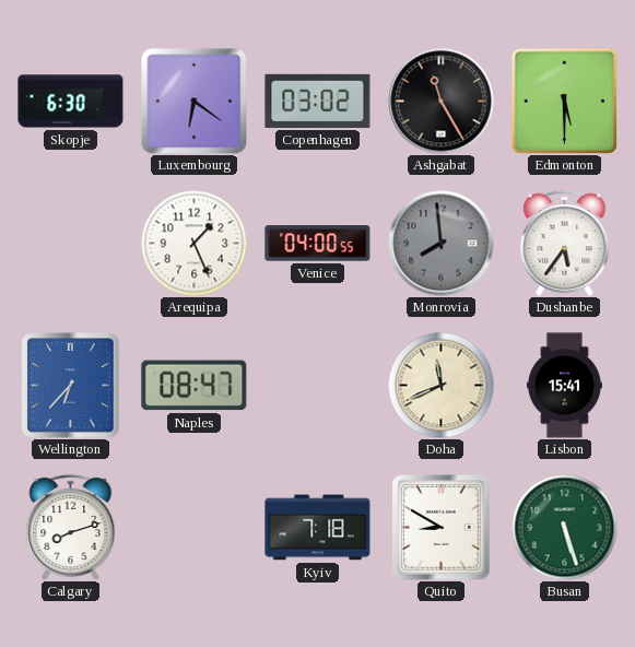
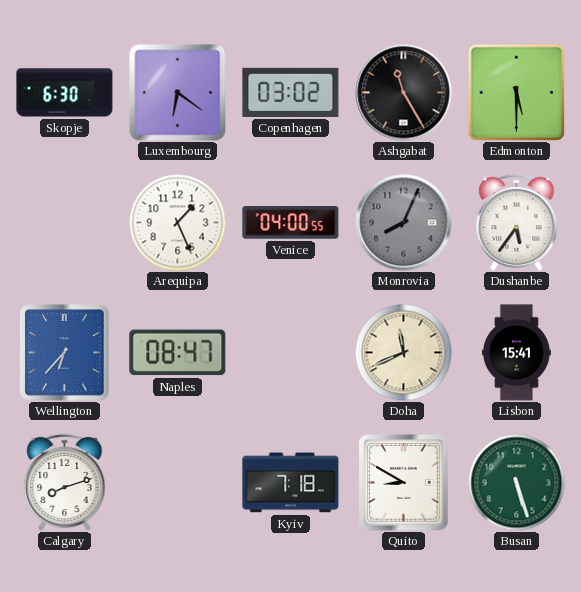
Monrovia: 7:59 -> 8:04
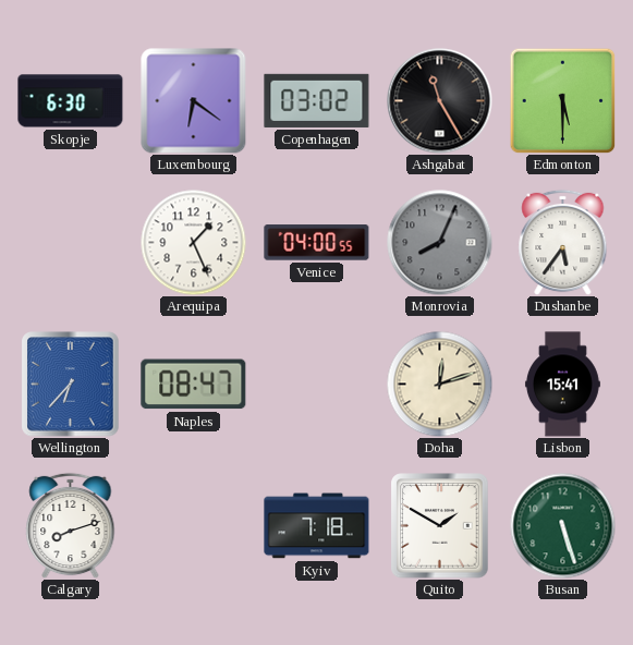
Doha: 11:41 -> 12:12
Quito: 8:50 -> 1:50
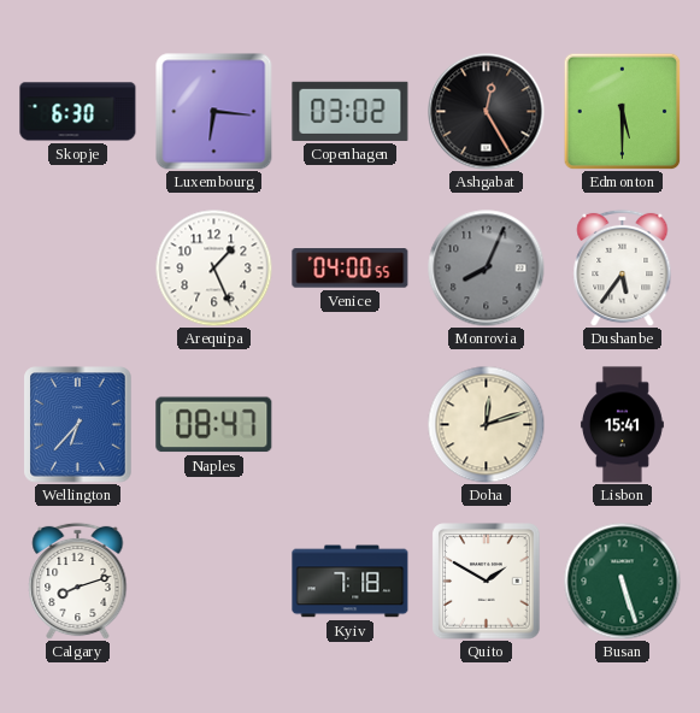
Luxembourg: 6:21 -> 6:16
Ashgabat: 11:25 -> 12:25
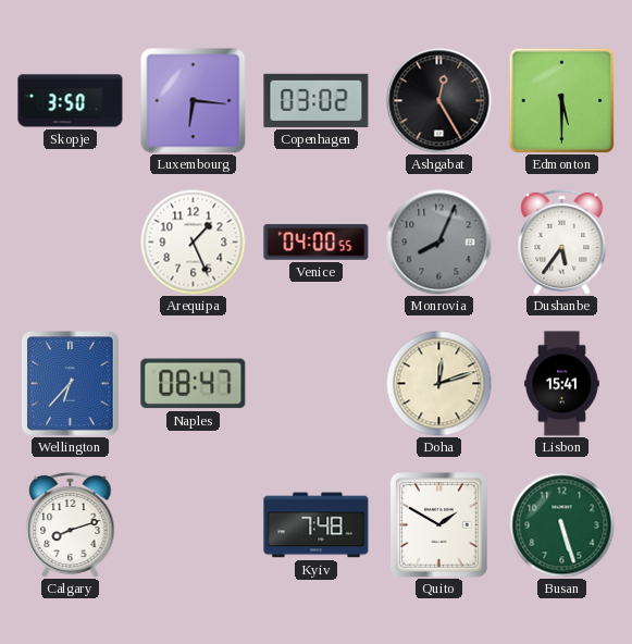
Skopje: 6:30 -> 3:50
Kyiv: 7:18 -> 7:48
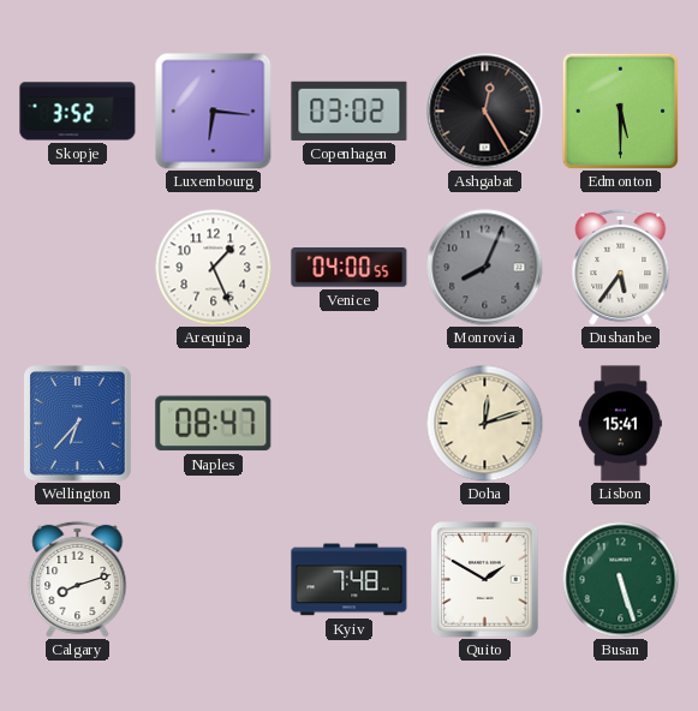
Skopje: 3:50 -> 3:52
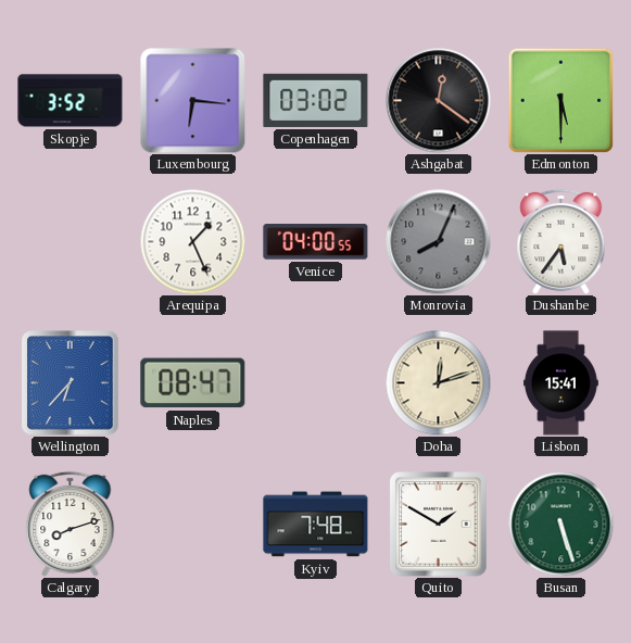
Ashgabat: 12:25 -> 12:21
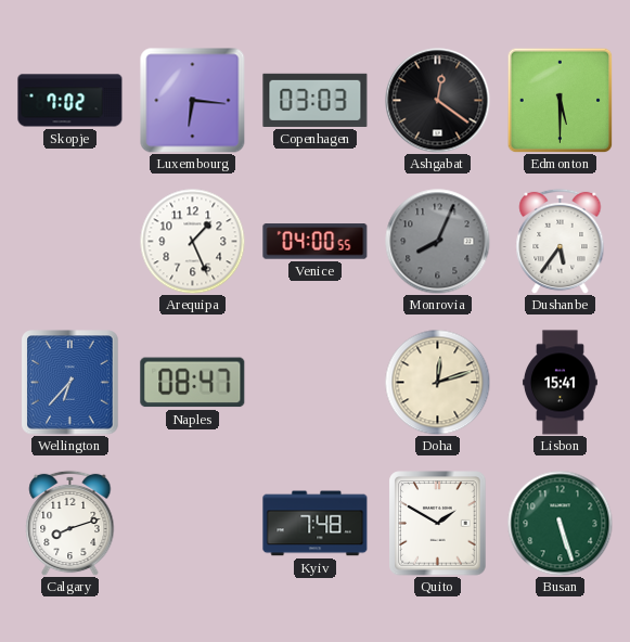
Skopje: 3:52 -> 7:02
Copenhagen: 03:02 -> 03:03
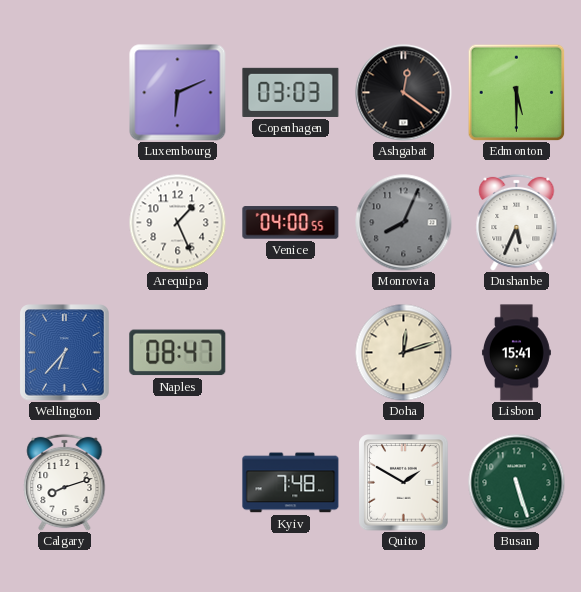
Skopje: 7:02 -> none
Luxembourg: 6:16 -> 6:11
Dushanbe: 5:36 -> 5:34
